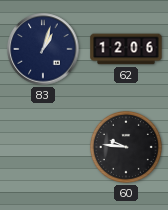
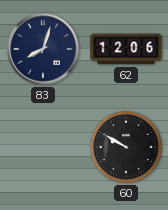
83: 1:03 -> 8:03
60: 9:46 -> 9:50
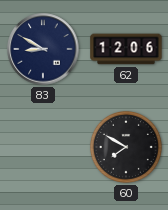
83: 8:03 -> 8:50
60: 9:50 -> 7:50
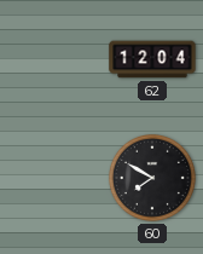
83: 8:50 -> none
62: 12:06 -> 12:04
